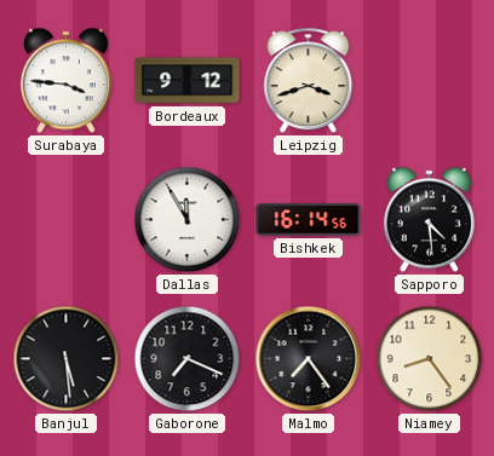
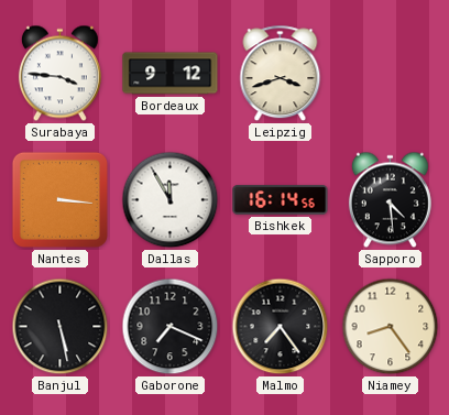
Nantes: none -> 3:16
Banjul: 5:29 -> 5:28
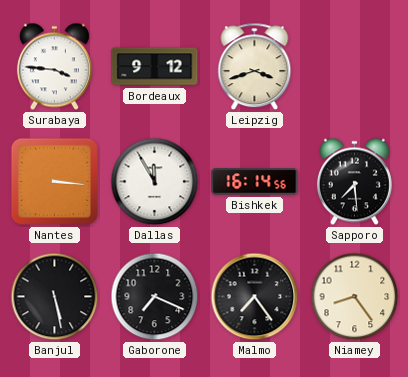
Sapporo: 4:29 -> 7:29
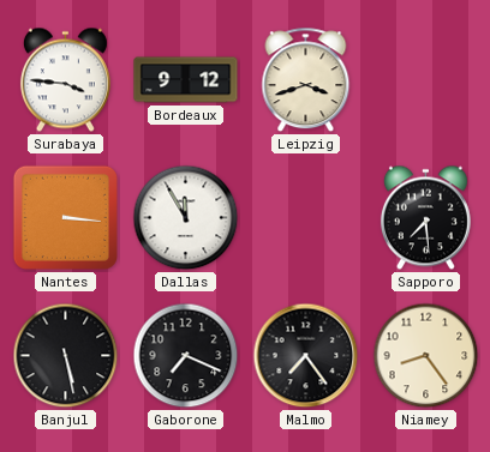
Bishkek: 16:14 -> none
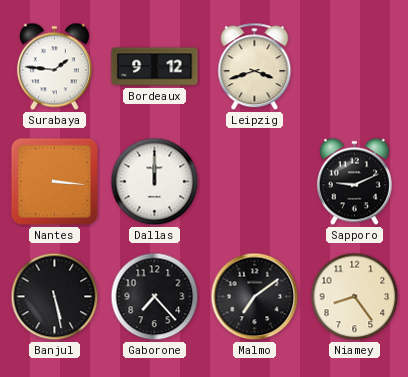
Surabaya: 3:46 -> 1:46
Dallas: 11:55 -> 12:00
Sapporo: 7:29 -> 9:11
Gaborone: 7:19 -> 7:23
Malmo: 7:24 -> 7:09
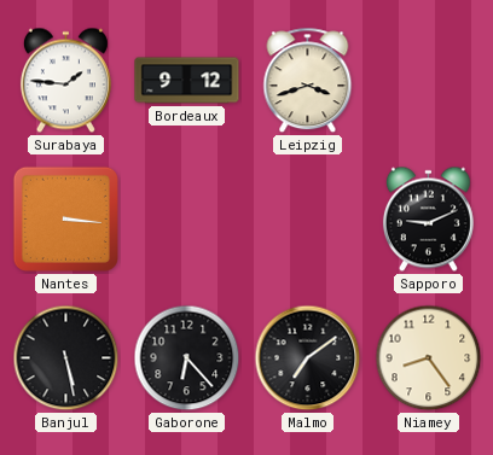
Dallas: 12:00 -> none
Gaborone: 7:23 -> 6:23
